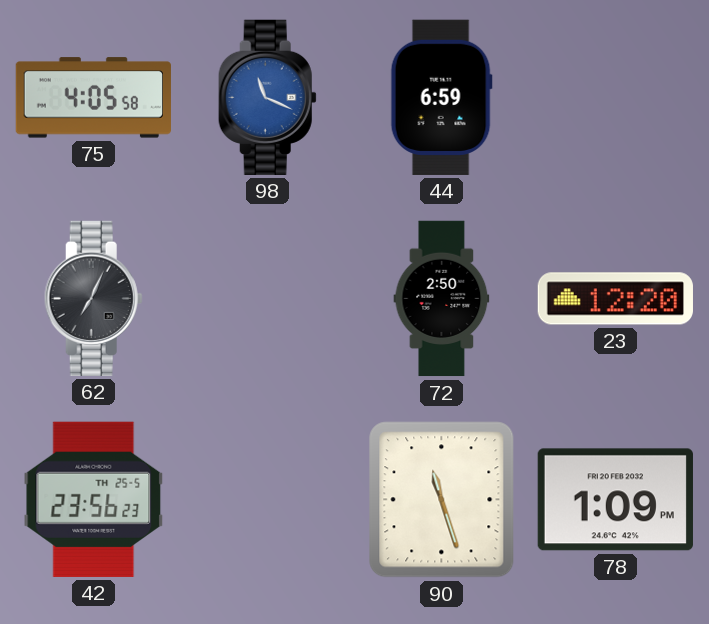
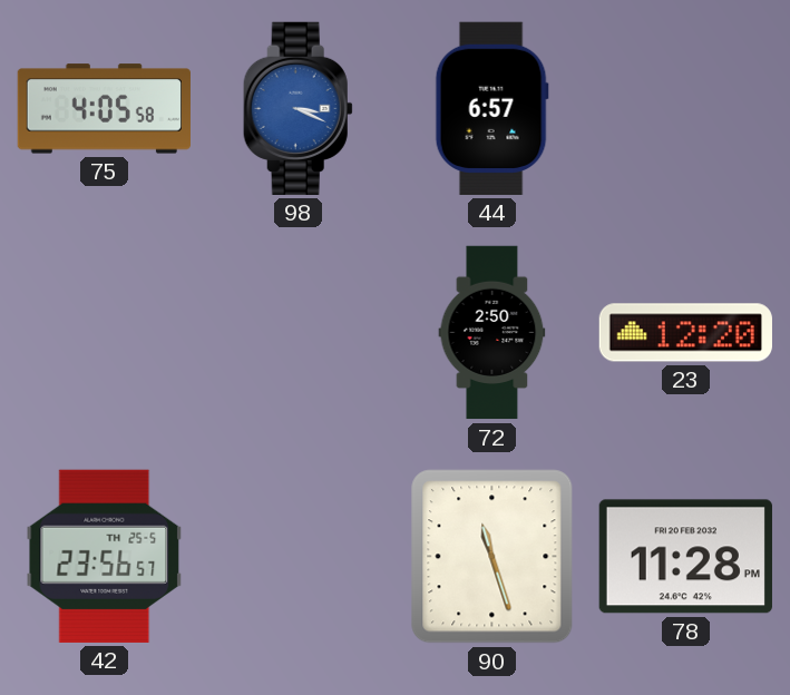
98: 11:19 -> 3:19
44: 6:59 -> 6:57
62: 7:04 -> none
42: 23:56:23 -> 23:56:57
78: 1:09 -> 11:28
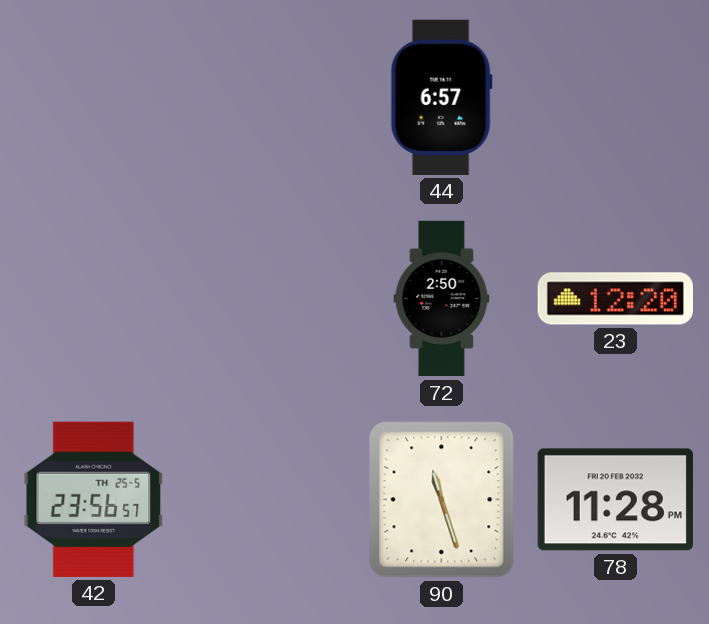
75: 4:05 -> none
98: 3:19 -> none
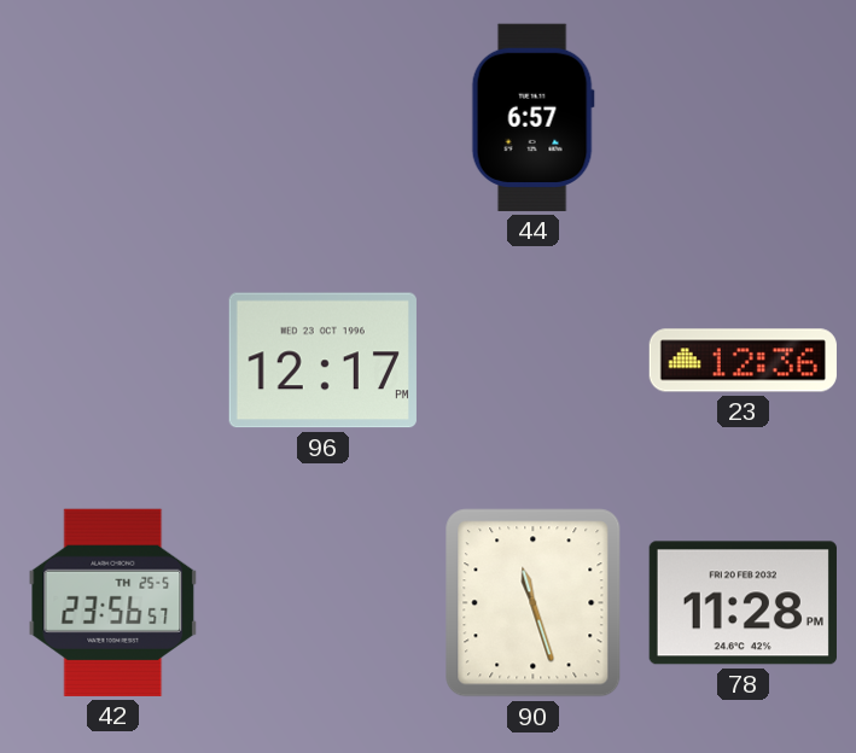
96: none -> 12:17
72: 2:50 -> none
23: 12:20 -> 12:36
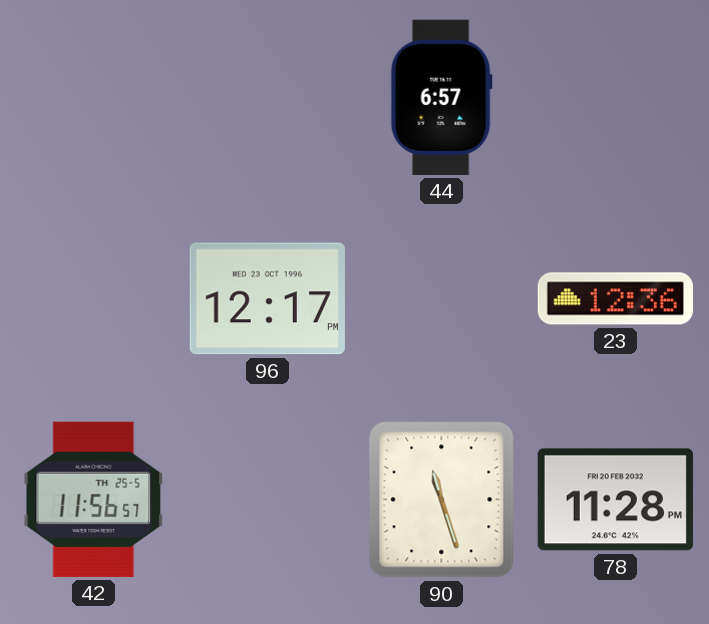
42: 23:56 -> 11:56
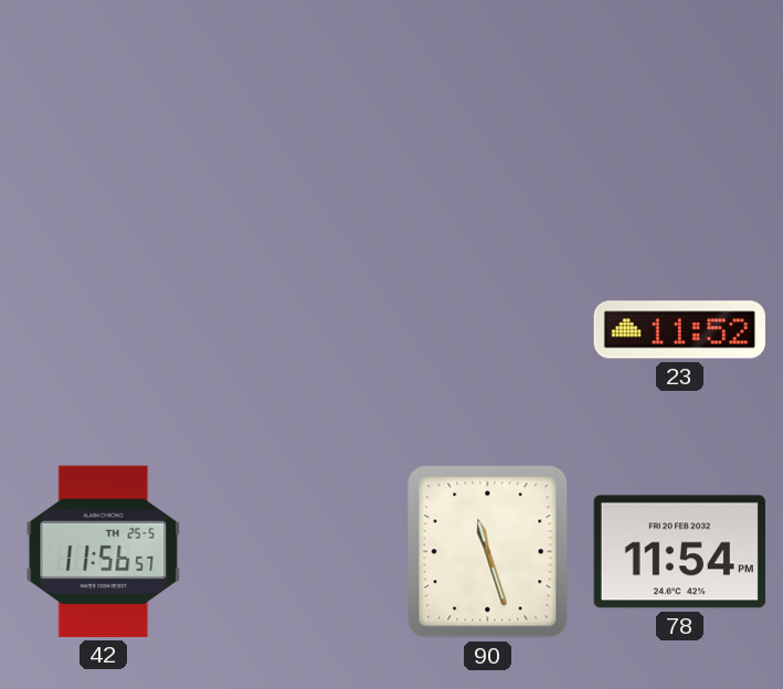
44: 6:57 -> none
96: 12:17 -> none
23: 12:36 -> 11:52
78: 11:28 -> 11:54
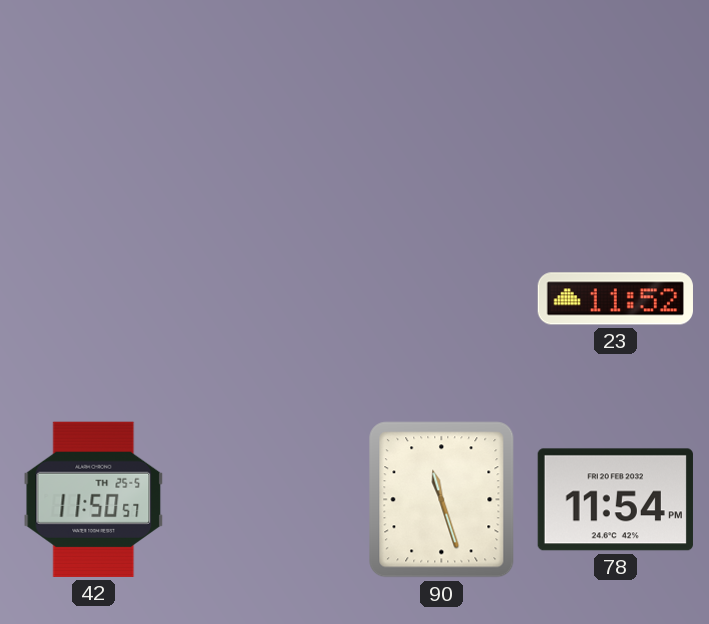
42: 11:56 -> 11:50
